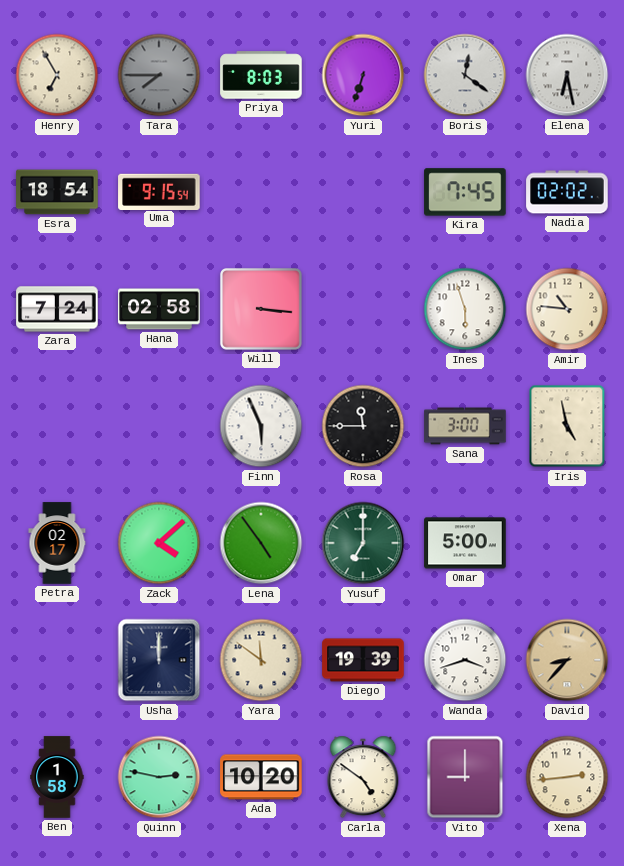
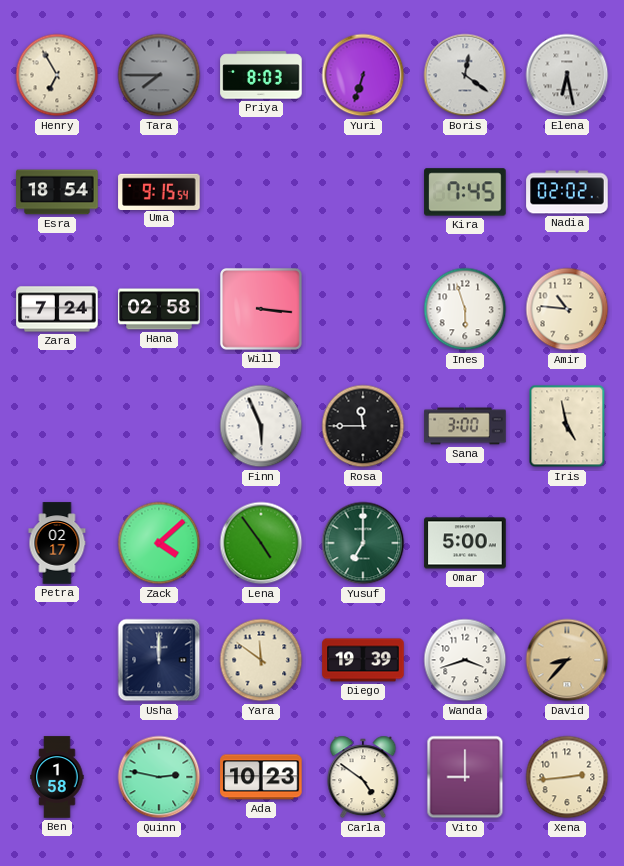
Ada: 10:20 -> 10:23
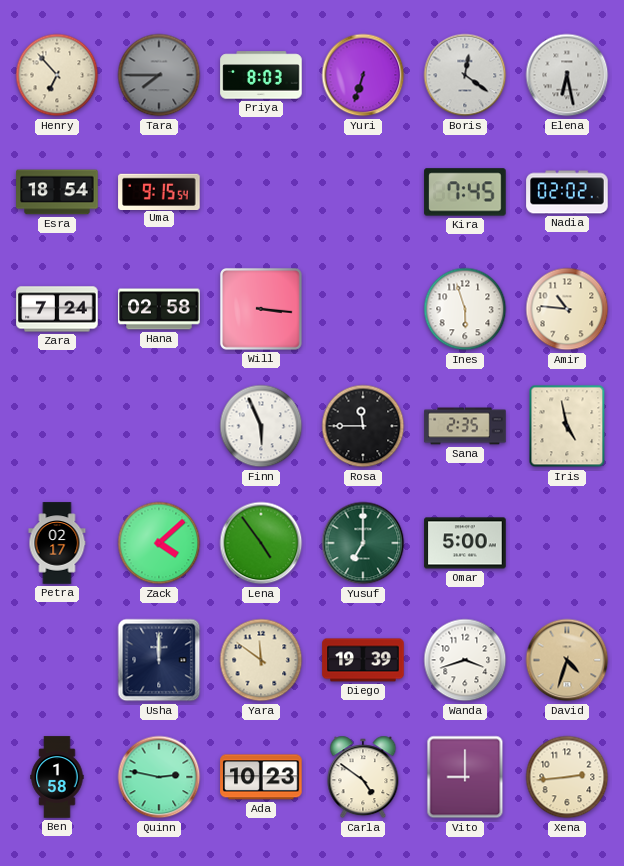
Henry: 6:55 -> 6:53
Sana: 3:00 -> 2:35
David: 8:37 -> 4:33
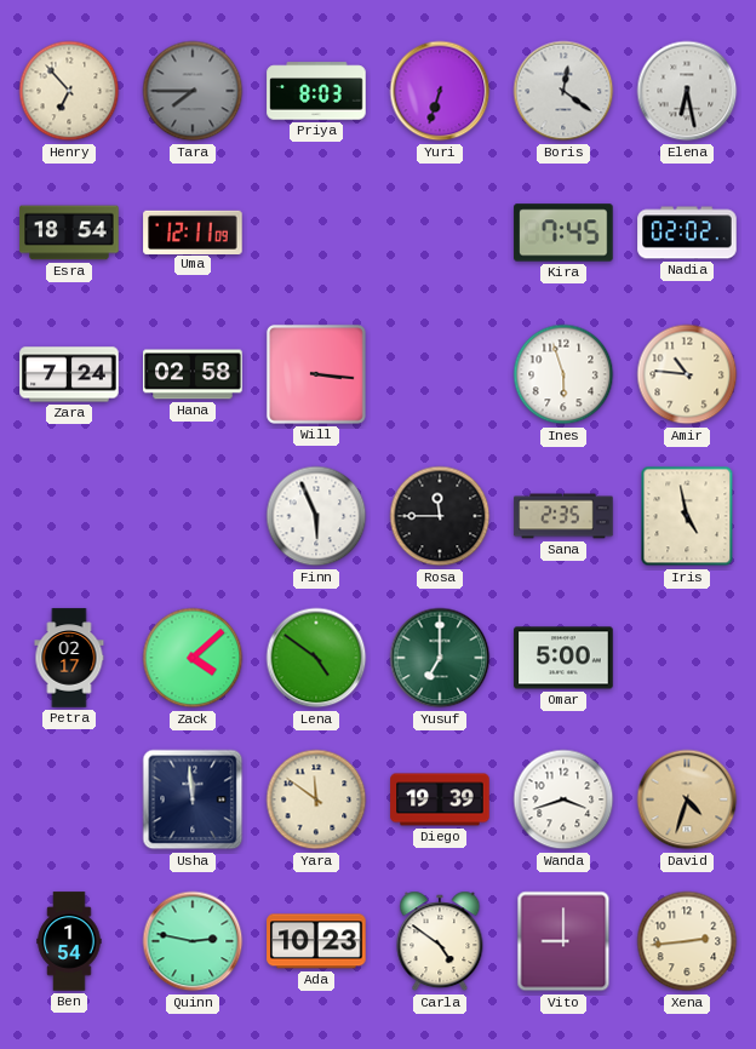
Uma: 9:15 -> 12:11
Lena: 4:54 -> 4:51
Usha: 12:00 -> 11:59
Ben: 1:58 -> 1:54
